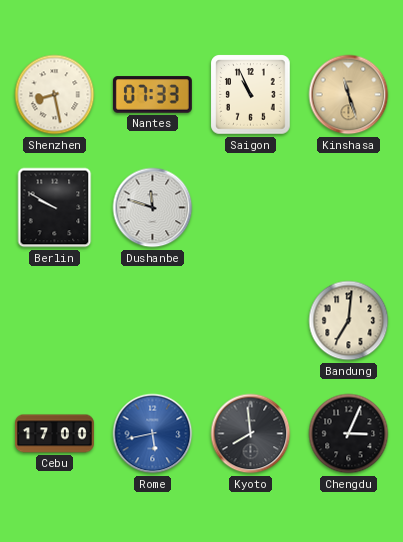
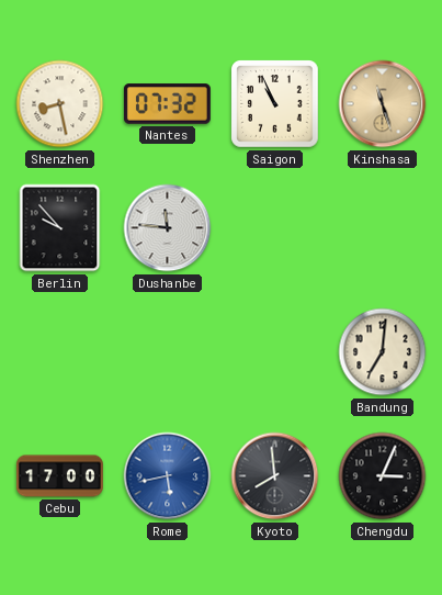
Nantes: 07:33 -> 07:32
Berlin: 9:50 -> 9:53
Dushanbe: 11:48 -> 11:46
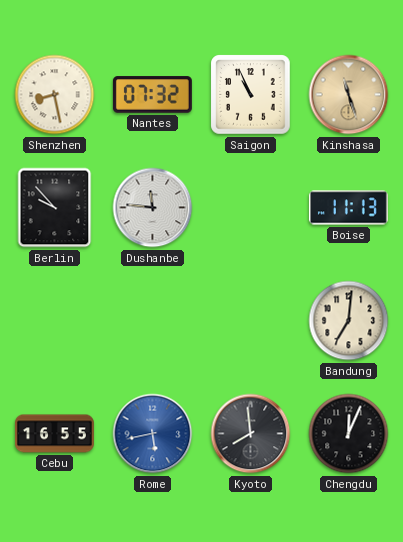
Boise: none -> 11:13
Cebu: 17:00 -> 16:55
Chengdu: 3:04 -> 12:04
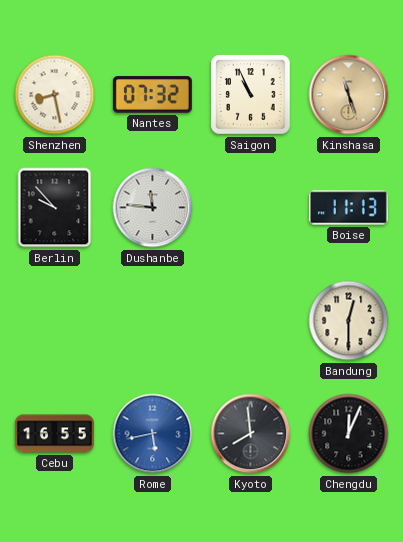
Bandung: 7:01 -> 12:30
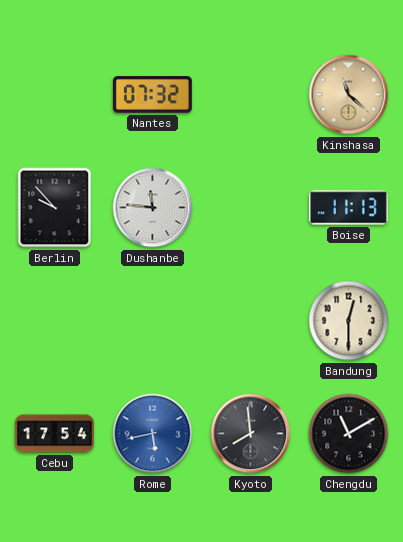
Shenzhen: 8:28 -> none
Saigon: 10:56 -> none
Kinshasa: 11:27 -> 11:22
Cebu: 16:55 -> 17:54
Chengdu: 12:04 -> 11:10
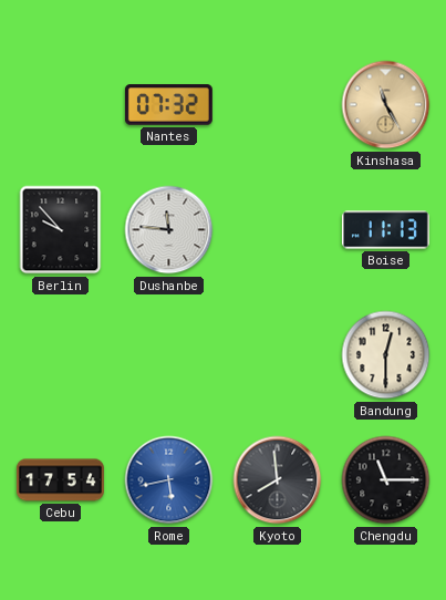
Kinshasa: 11:22 -> 11:25
Chengdu: 11:10 -> 11:15
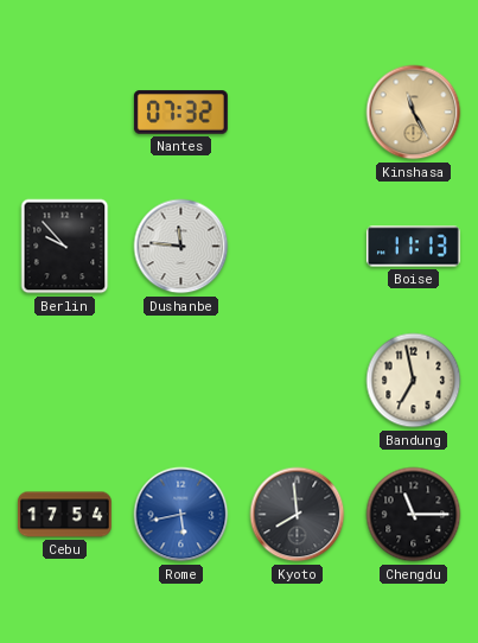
Bandung: 12:30 -> 6:58
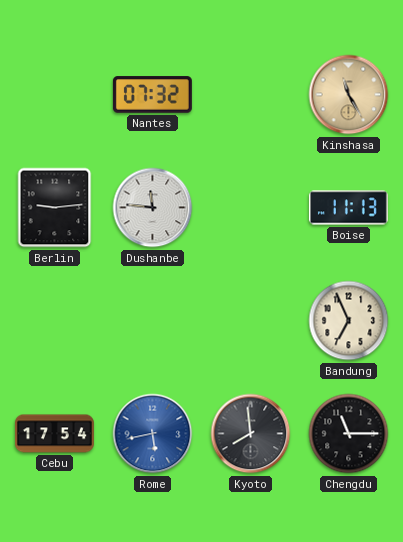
Berlin: 9:53 -> 9:14
Bandung: 6:58 -> 6:56
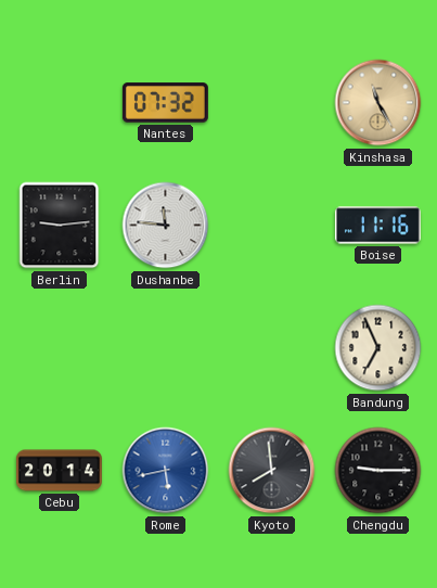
Boise: 11:13 -> 11:16
Cebu: 17:54 -> 20:14
Chengdu: 11:15 -> 9:15
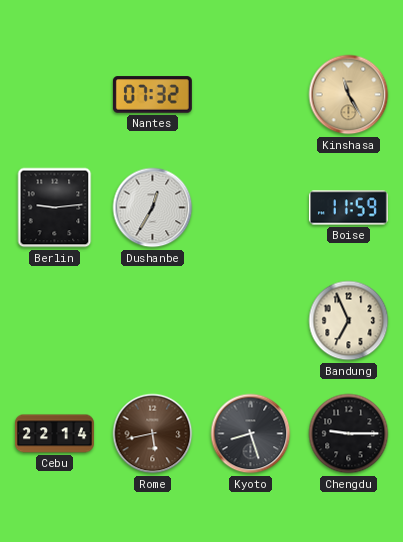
Dushanbe: 11:46 -> 12:35
Boise: 11:16 -> 11:59
Cebu: 20:14 -> 22:14
Rome dial: blue -> brown
Kyoto: 7:59 -> 8:27
